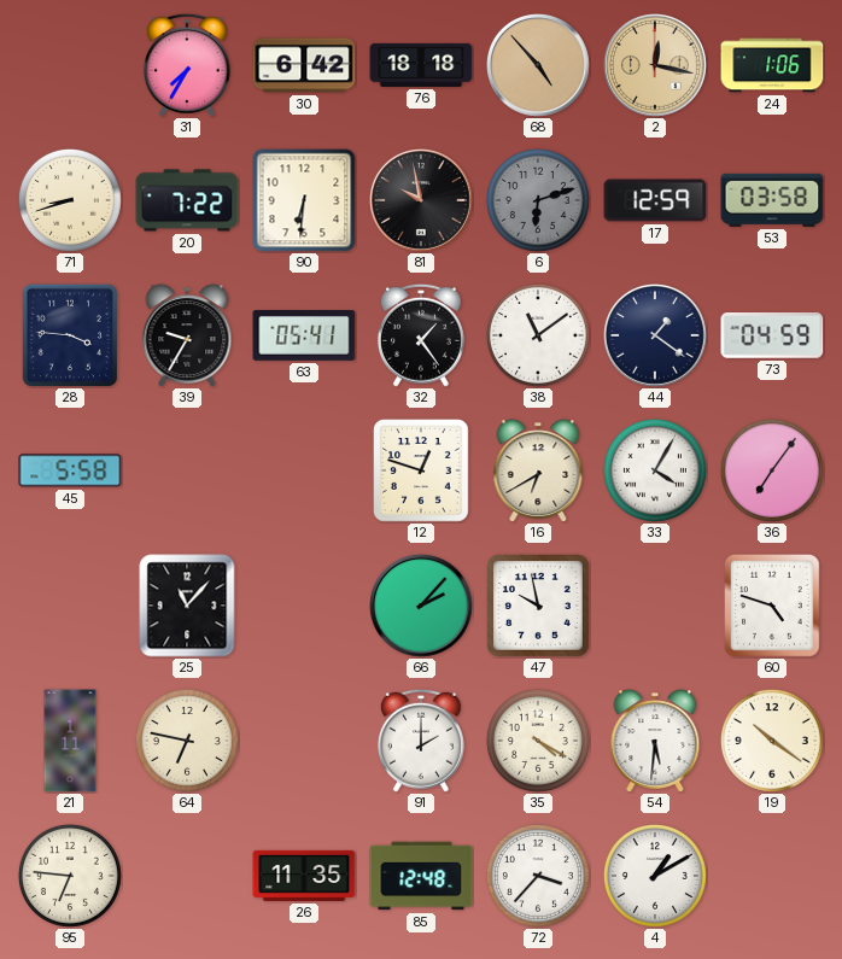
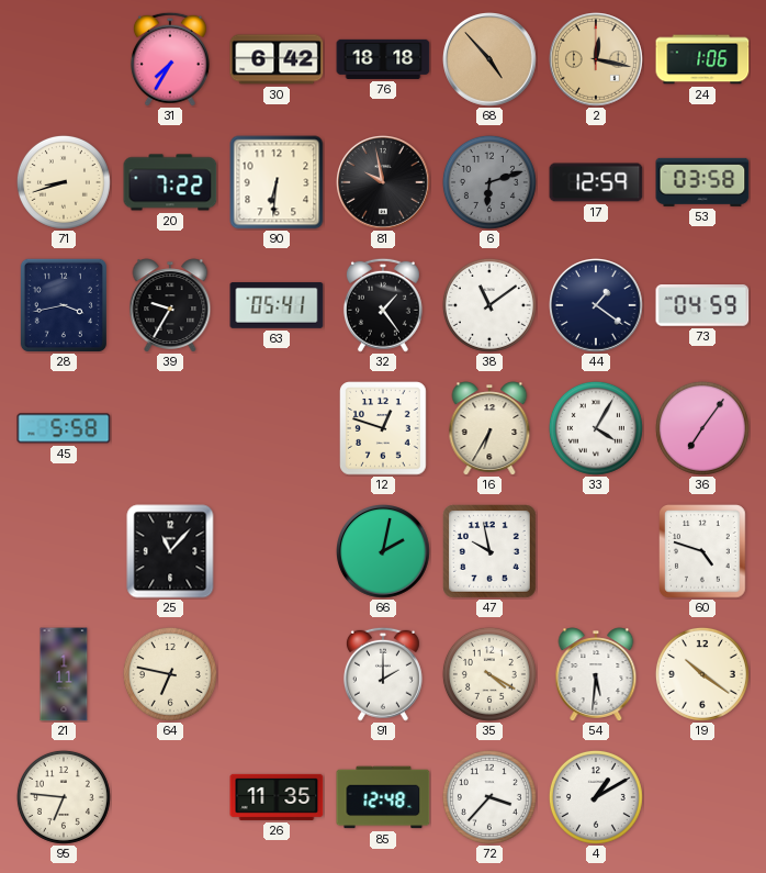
28: 3:46 -> 3:43
16: 6:40 -> 6:35
66: 2:07 -> 2:02
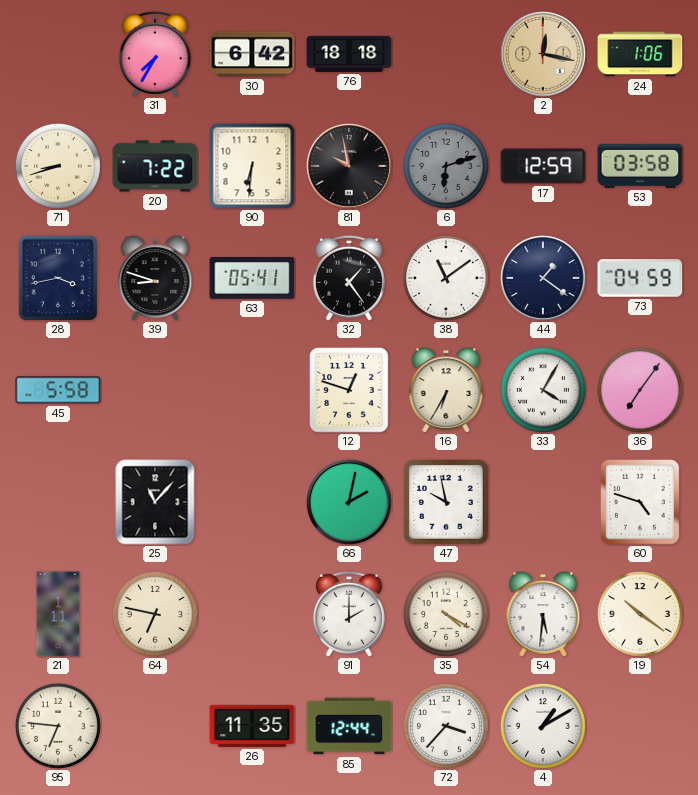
68: 4:53 -> none
39: 9:35 -> 8:48
85: 12:48 -> 12:44
